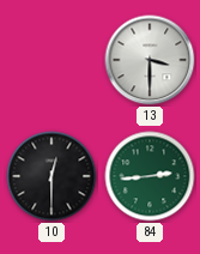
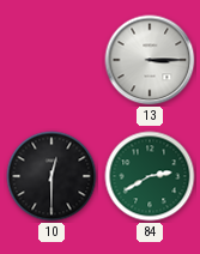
13: 3:30 -> 3:15
84: 2:44 -> 2:40
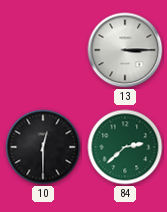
84: 2:40 -> 2:38
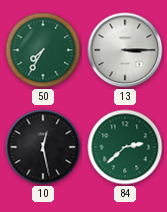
50: none -> 7:35
10: 12:30 -> 12:28
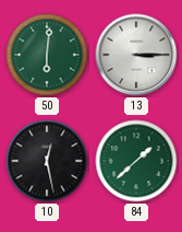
50: 7:35 -> 6:01
84: 2:38 -> 1:38
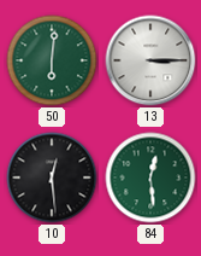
10: 12:28 -> 12:29
84: 1:38 -> 12:29
